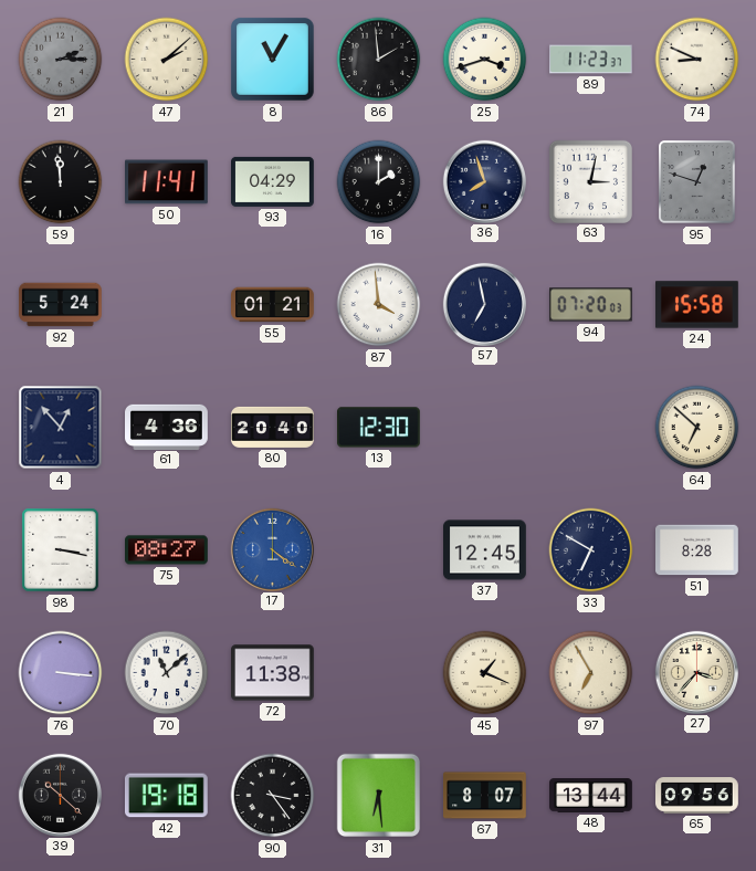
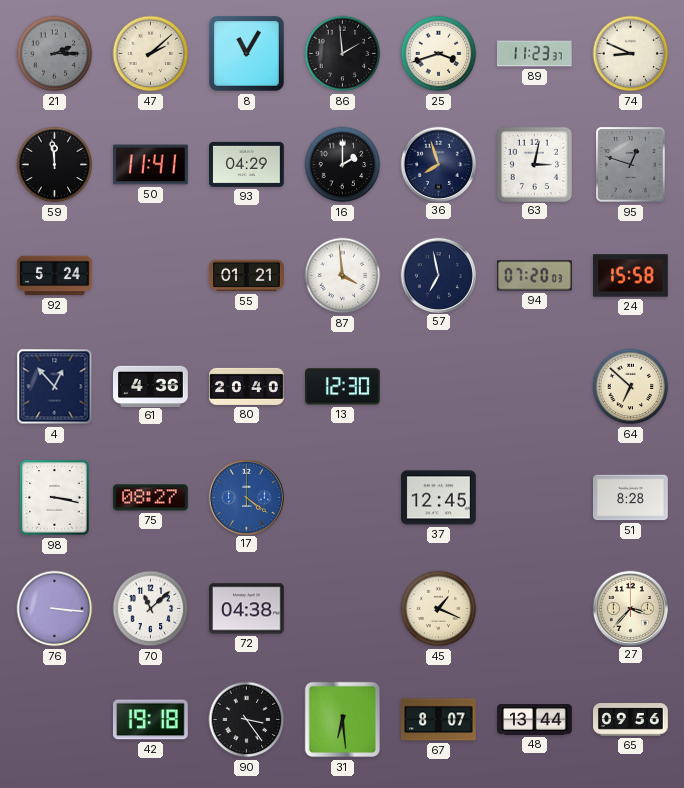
33: 6:50 -> none
72: 11:38 -> 04:38
97: 6:55 -> none
39: 10:22 -> none
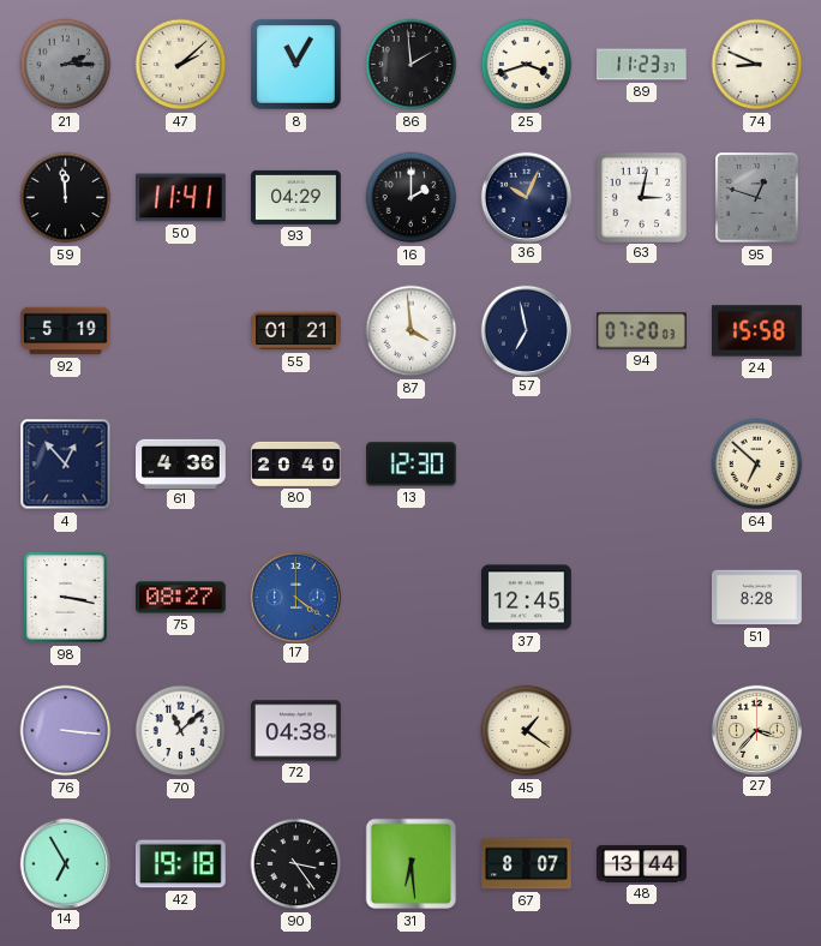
36: 7:57 -> 10:04
92: 5:24 -> 5:19
45: 1:19 -> 1:21
14: none -> 6:55
65: 09:56 -> none
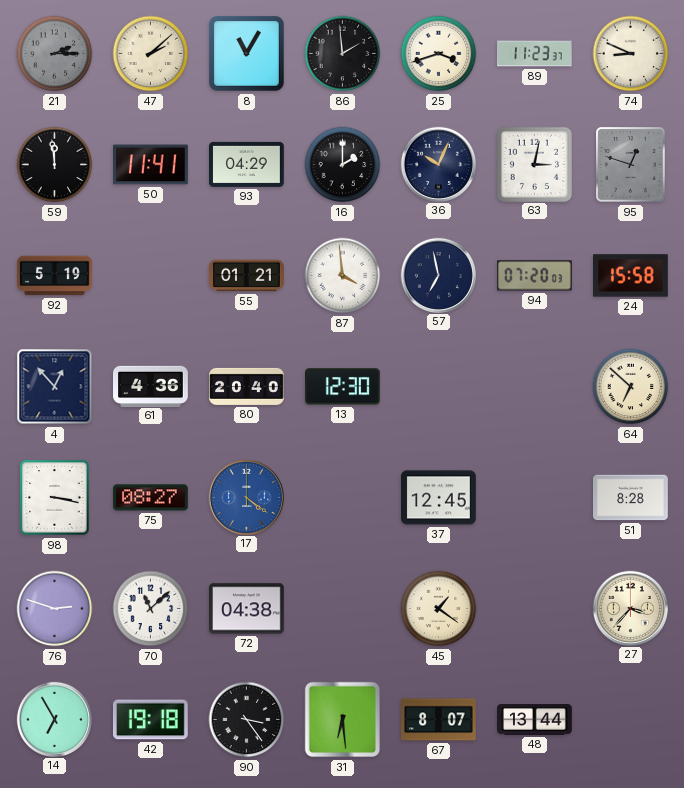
76: 3:16 -> 2:48
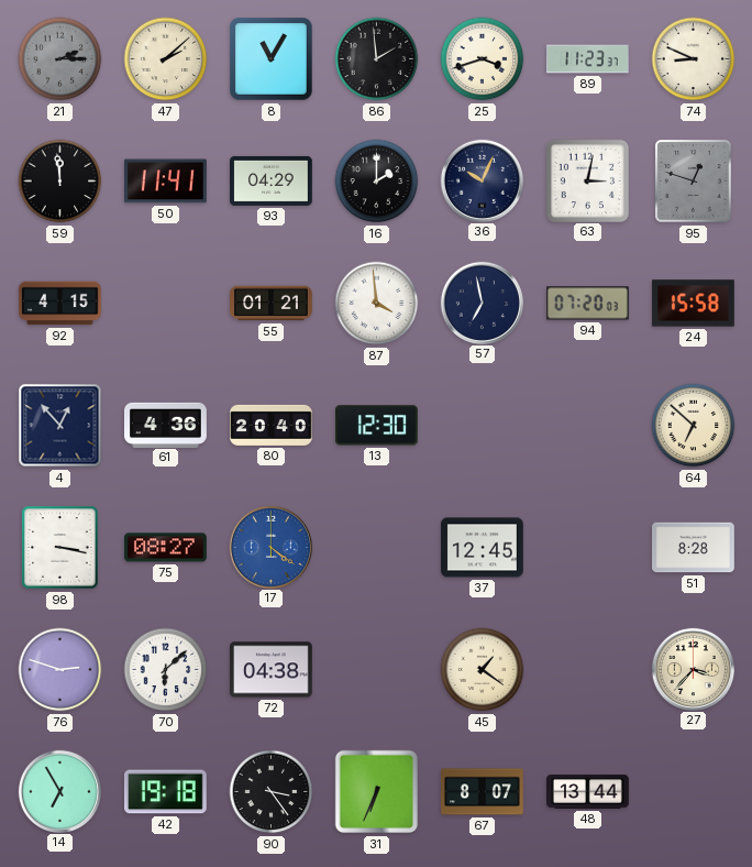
92: 5:19 -> 4:15
70: 11:08 -> 6:08
31: 6:29 -> 6:34
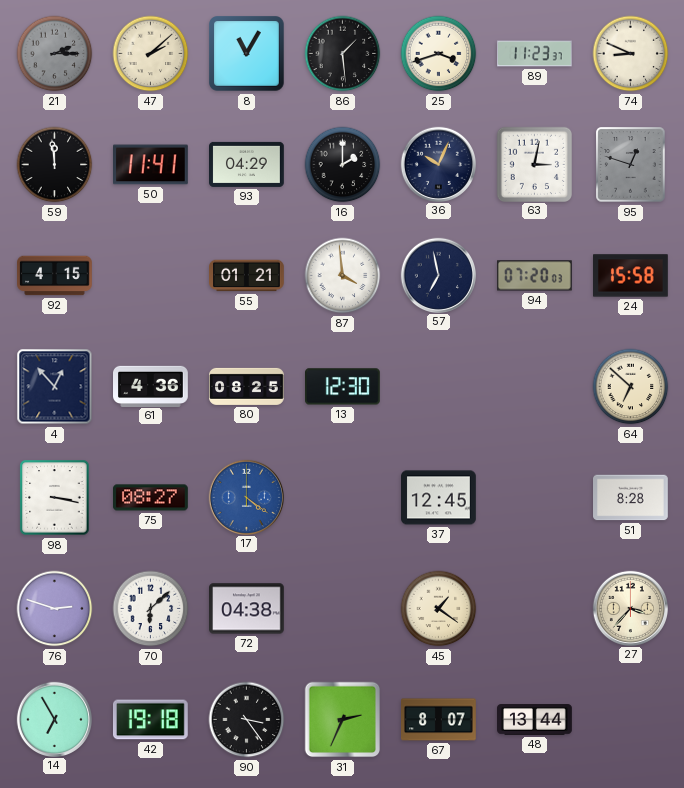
86: 1:59 -> 1:29
80: 20:40 -> 08:25
31: 6:34 -> 2:34
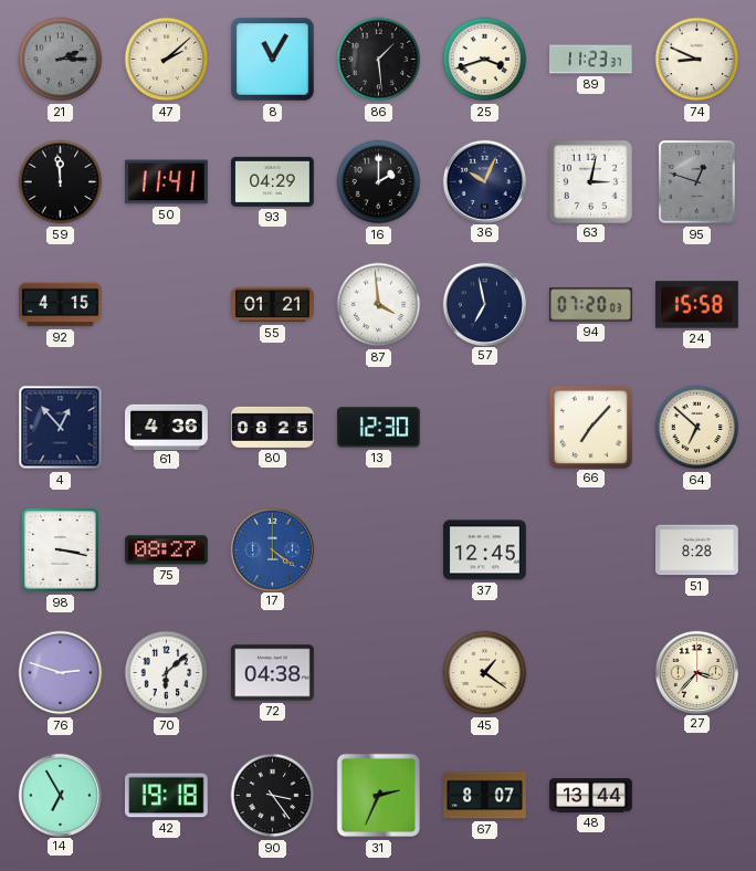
66: none -> 7:07
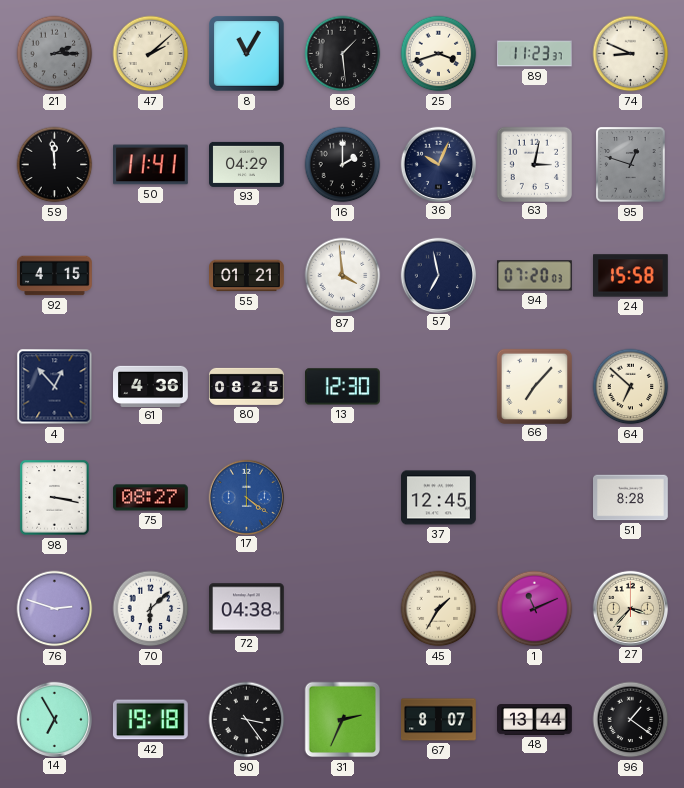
45: 1:21 -> 1:35
1: none -> 11:11
96: none -> 1:21
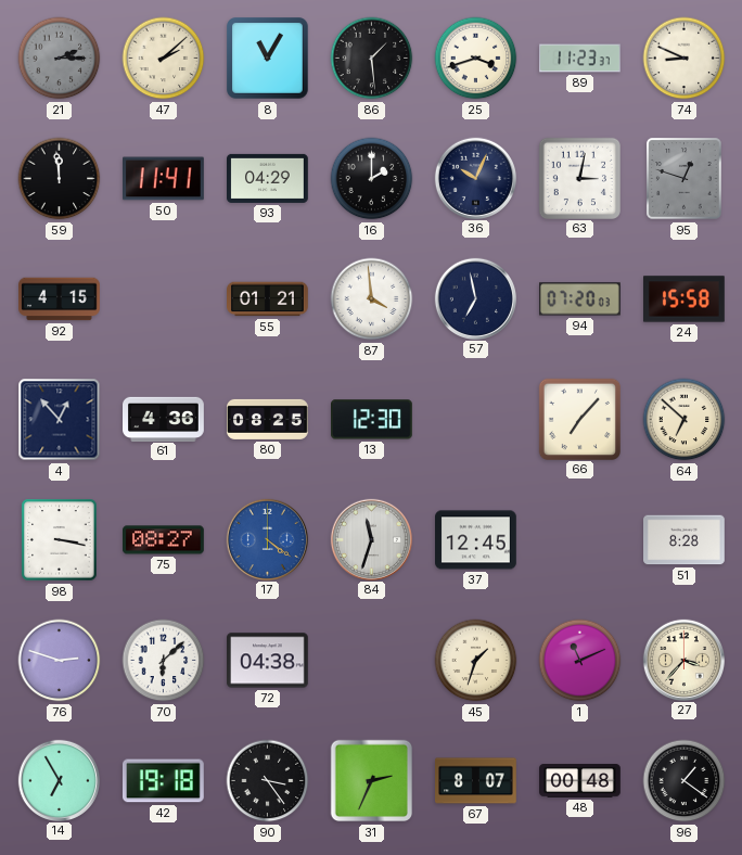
84: none -> 11:33
45: 1:35 -> 1:33
48: 13:44 -> 00:48
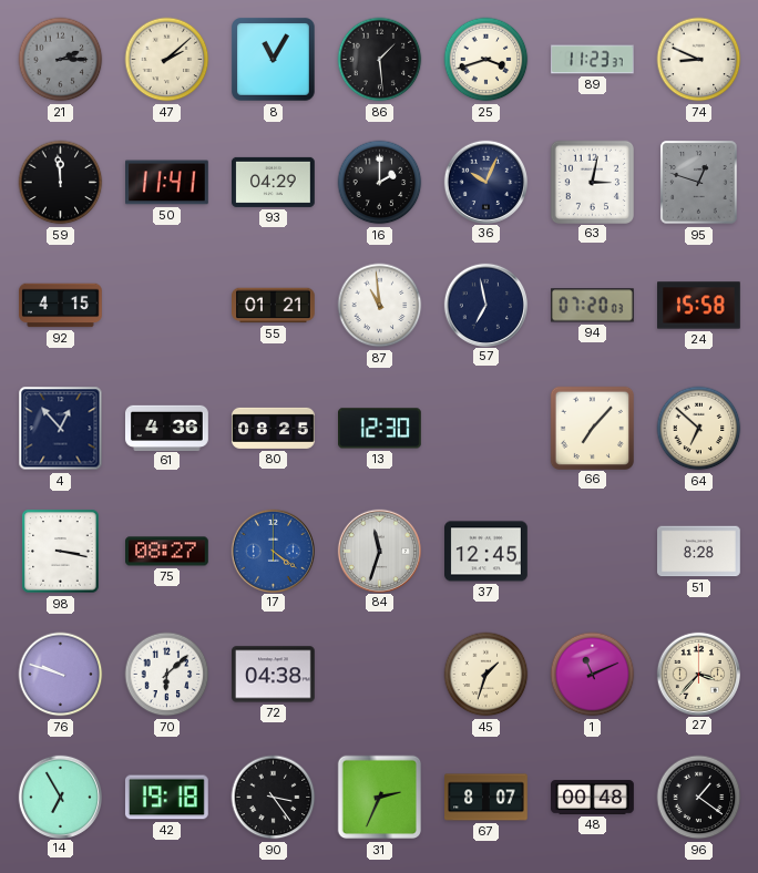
87: 3:59 -> 10:59
76: 2:48 -> 9:48
